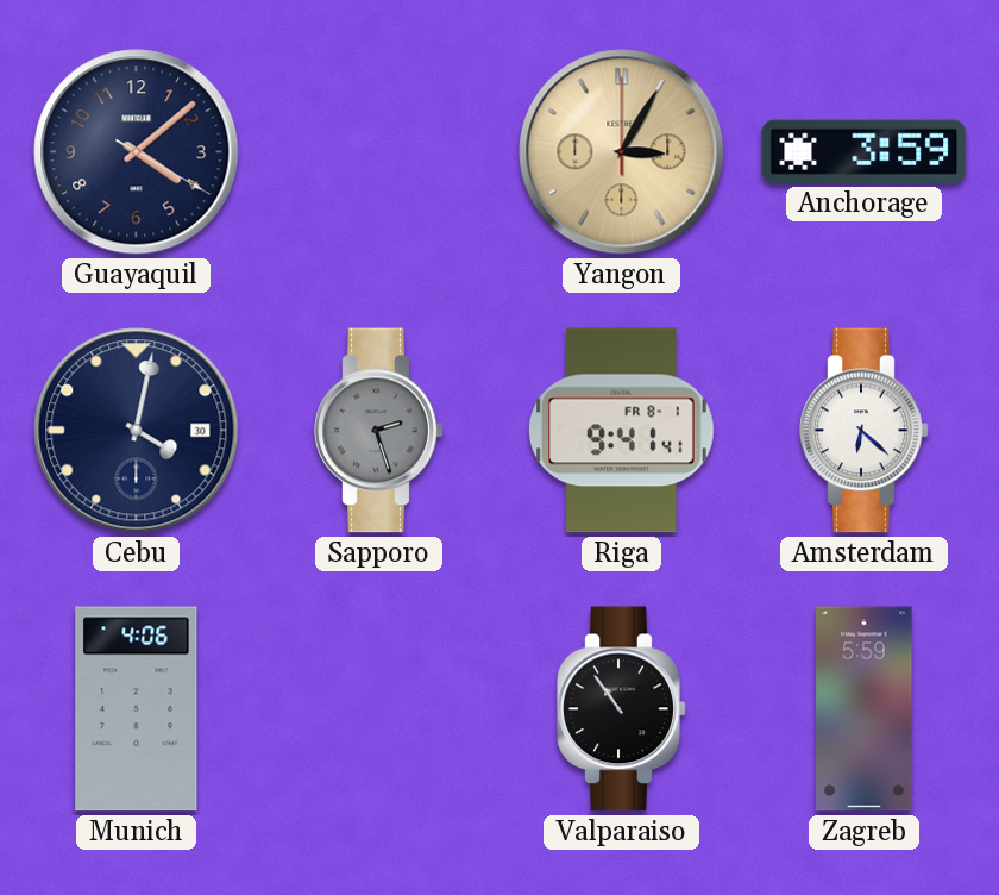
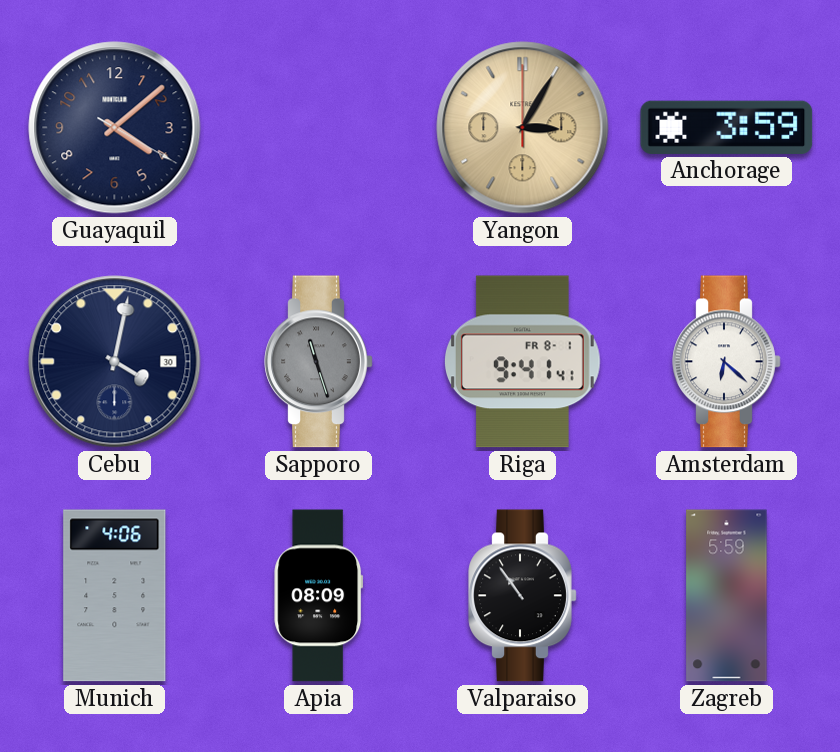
Sapporo: 2:27 -> 11:27
Apia: none -> 08:09
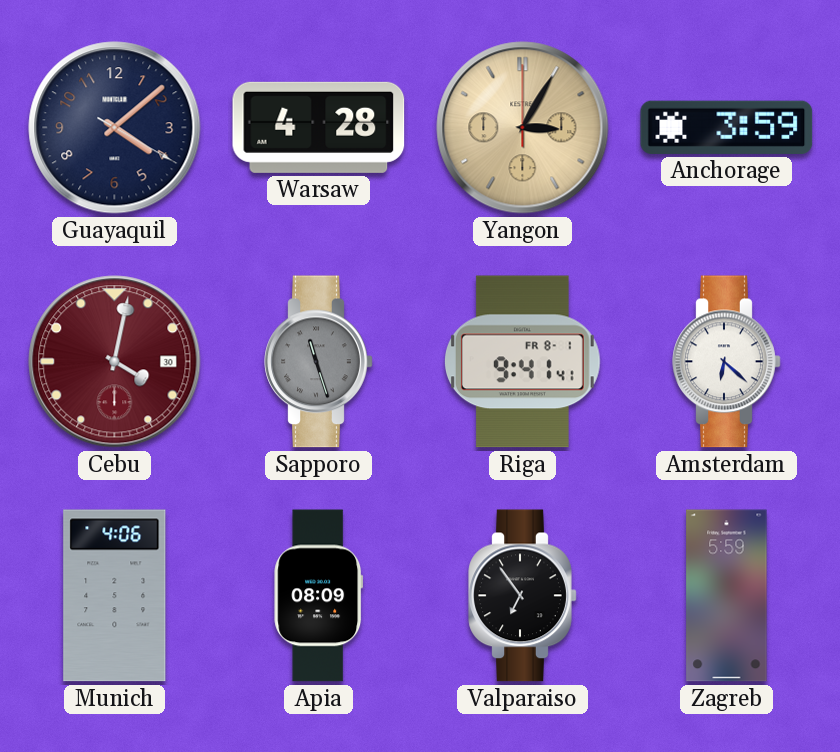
Warsaw: none -> 4:28
Cebu dial: navy -> burgundy
Valparaiso: 10:54 -> 6:54
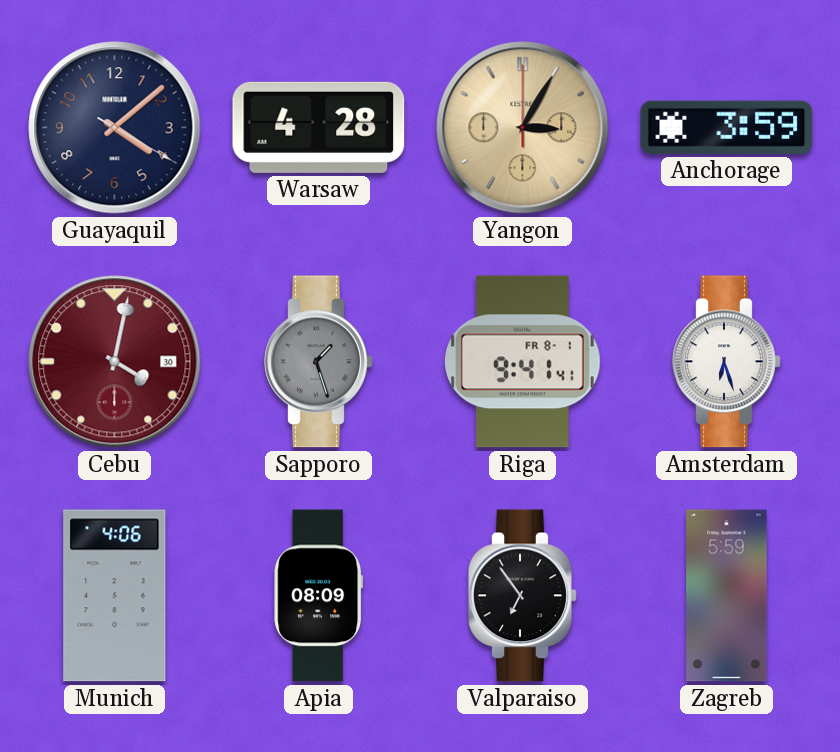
Sapporo: 11:27 -> 1:27
Amsterdam: 6:22 -> 6:27
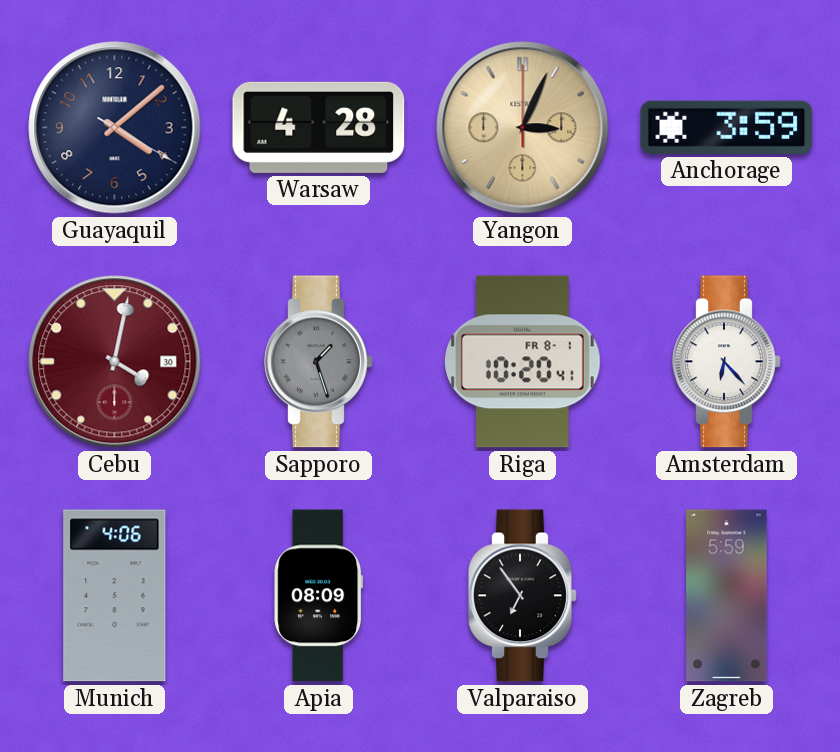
Yangon: 3:05 -> 3:04
Riga: 9:41 -> 10:20
Amsterdam: 6:27 -> 6:23
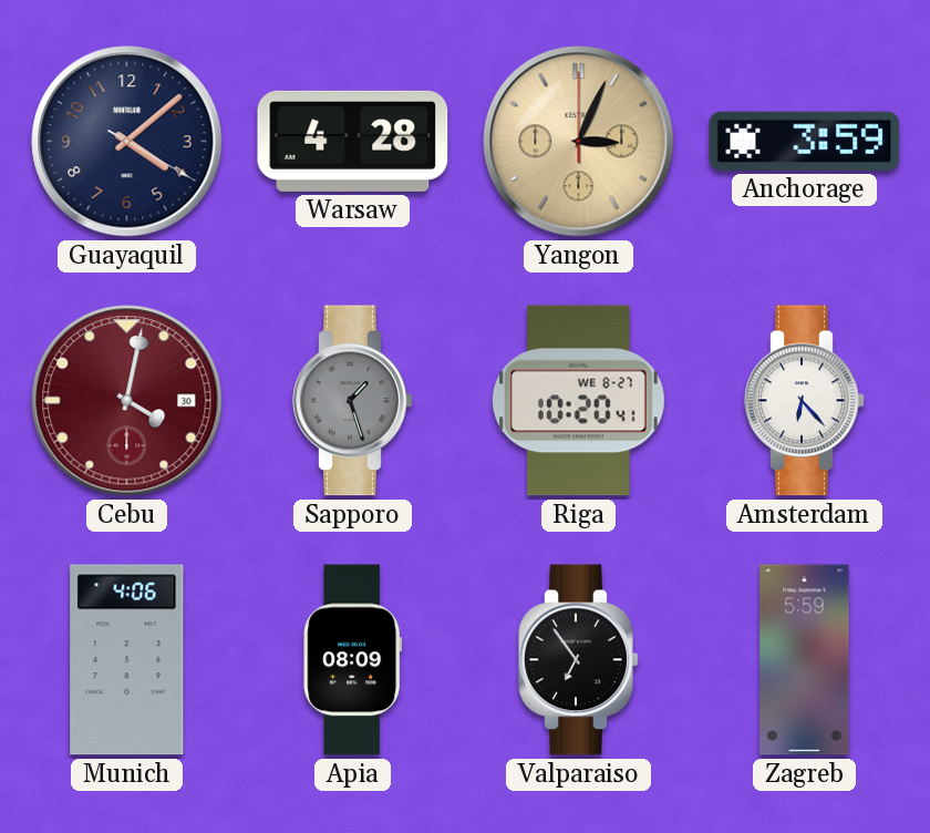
Riga date: FR 8-1 -> WE 8-27
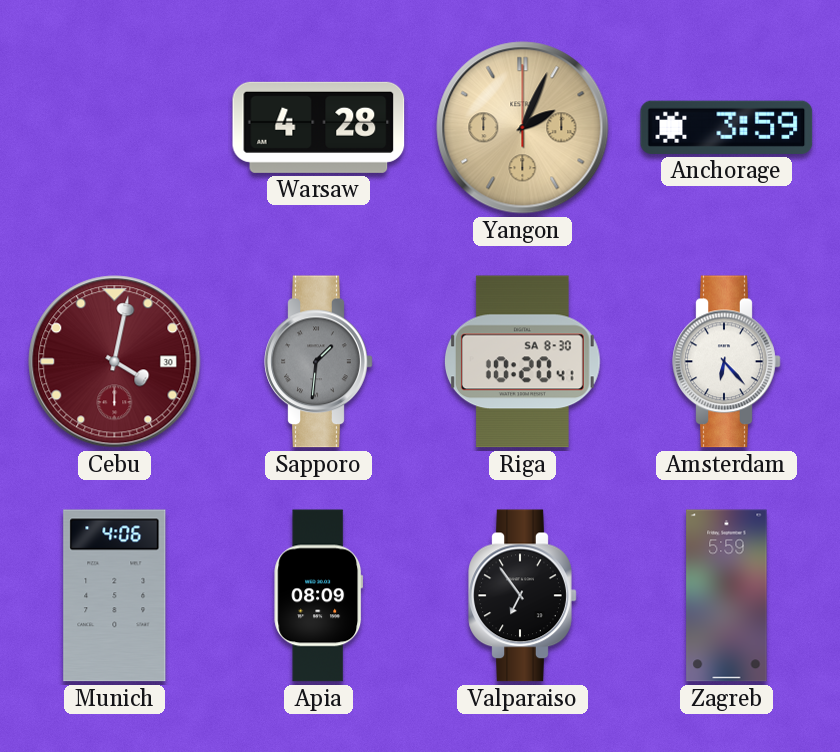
Guayaquil: 4:08 -> none
Yangon: 3:04 -> 2:04
Sapporo: 1:27 -> 1:31
Riga date: WE 8-27 -> SA 8-30
